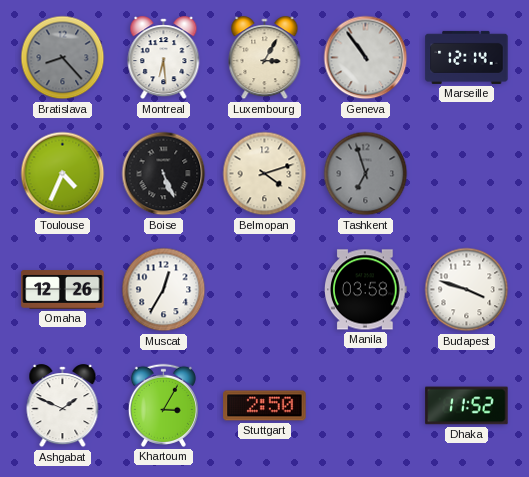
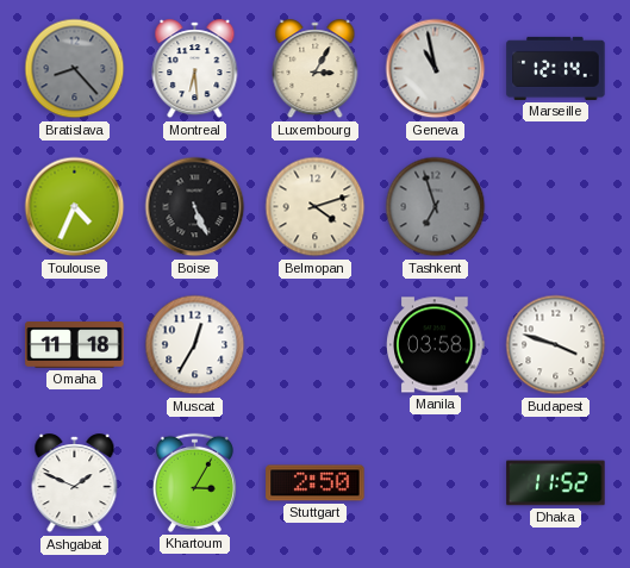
Geneva: 10:54 -> 10:58
Omaha: 12:26 -> 11:18
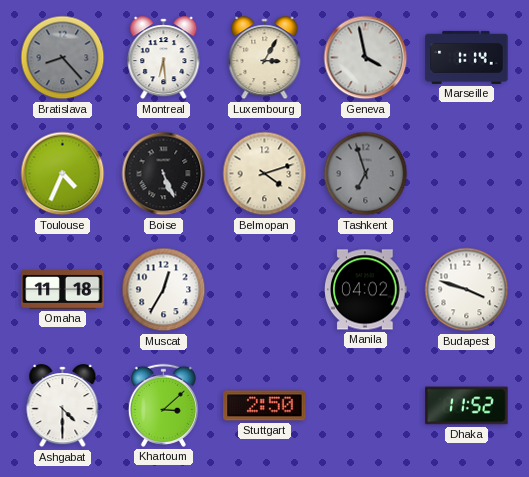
Geneva: 10:58 -> 3:58
Marseille: 12:14 -> 1:14
Manila: 03:58 -> 04:02
Ashgabat: 1:49 -> 4:30
Khartoum: 3:05 -> 3:08
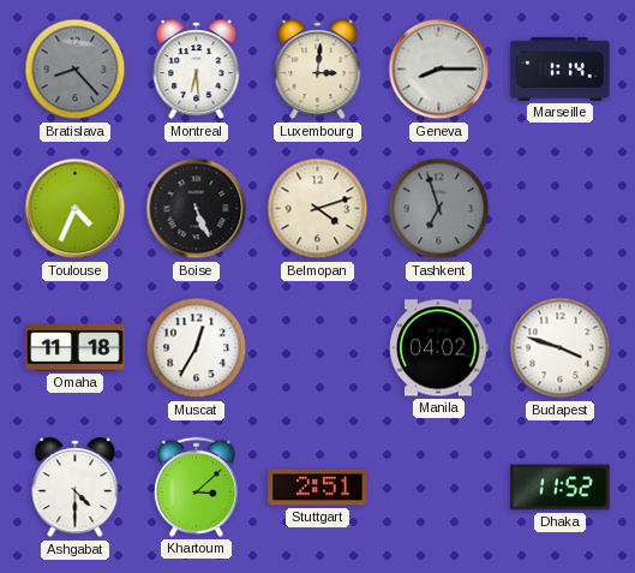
Luxembourg: 3:05 -> 3:01
Geneva: 3:58 -> 8:15
Stuttgart: 2:50 -> 2:51
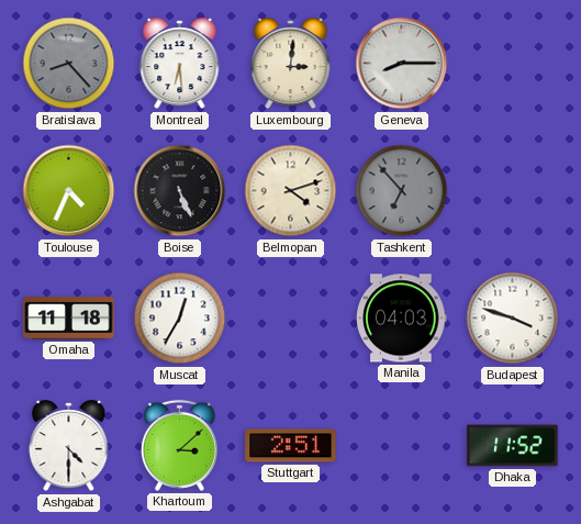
Marseille: 1:14 -> none
Tashkent: 6:57 -> 6:53
Manila: 04:02 -> 04:03
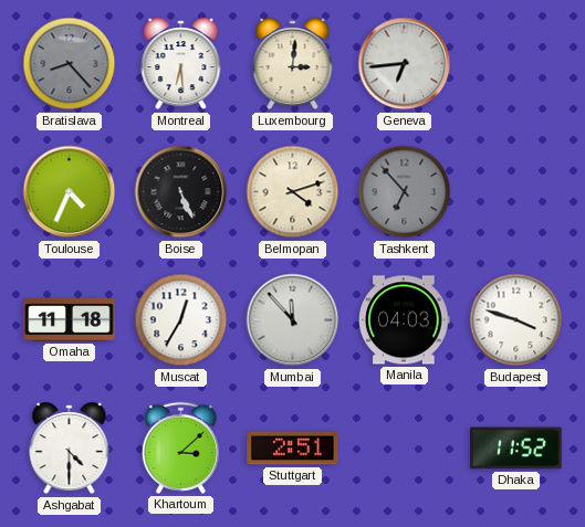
Geneva: 8:15 -> 6:44
Mumbai: none -> 11:53
